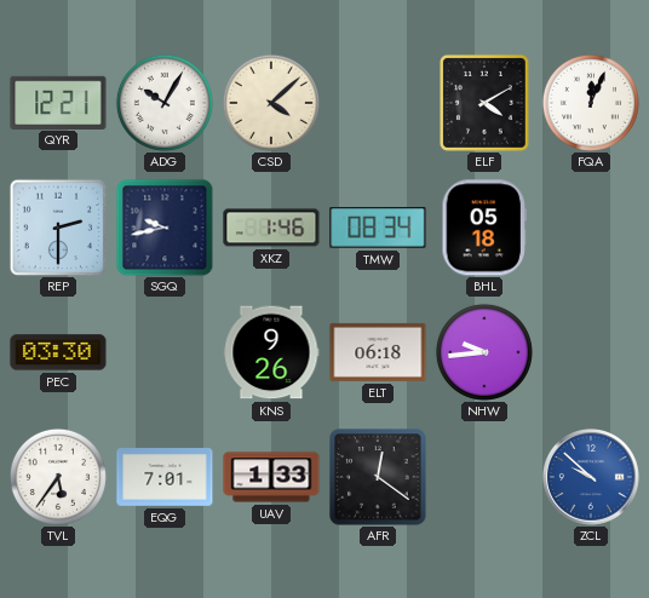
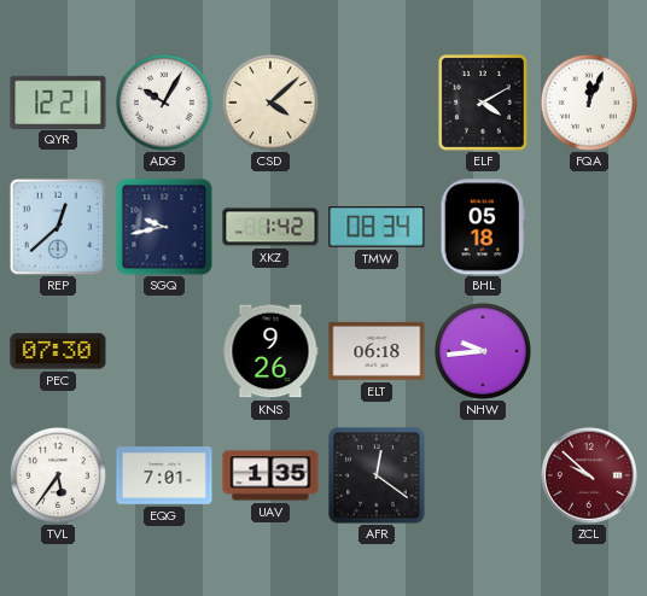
REP: 2:30 -> 12:38
XKZ: 1:46 -> 1:42
PEC: 03:30 -> 07:30
UAV: 1:33 -> 1:35
ZCL dial: blue -> burgundy
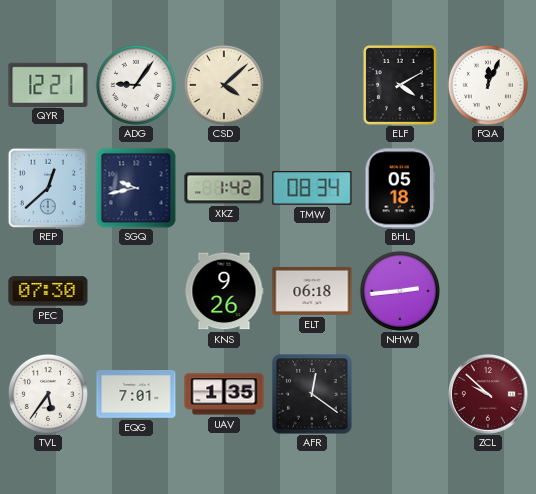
ADG: 10:05 -> 9:06
NHW: 9:44 -> 2:44
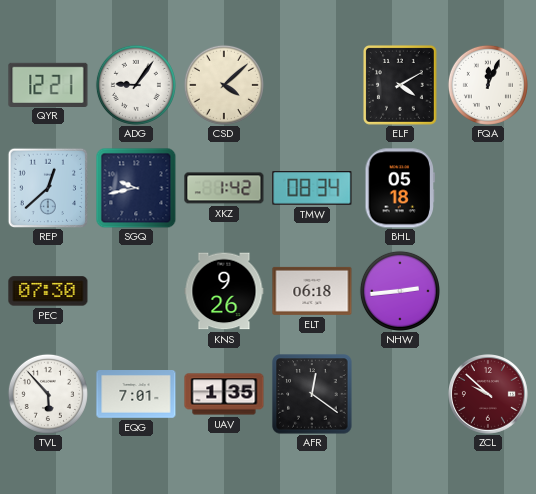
TVL: 5:36 -> 5:53
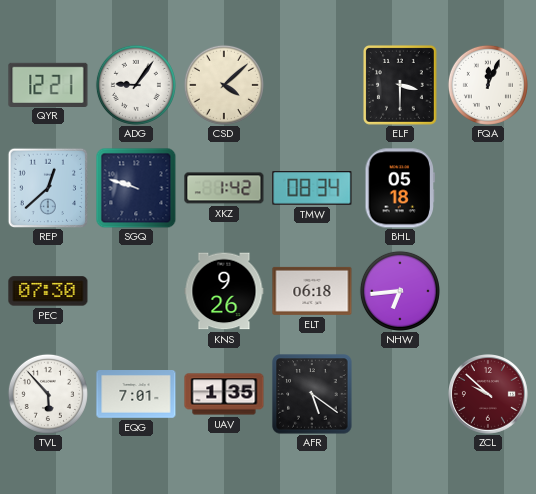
ELF: 4:10 -> 3:30
SGQ: 9:43 -> 9:48
NHW: 2:44 -> 6:44
AFR: 12:21 -> 5:21
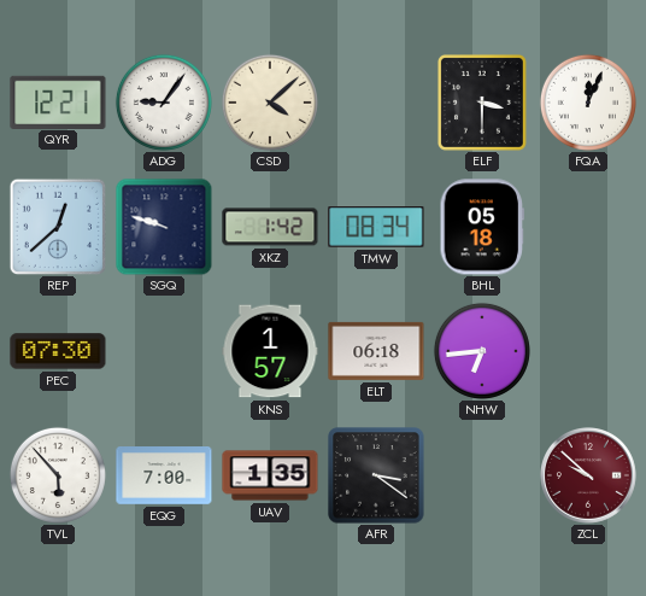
KNS: 9:26 -> 1:57
EQG: 7:01 -> 7:00
AFR: 5:21 -> 3:21
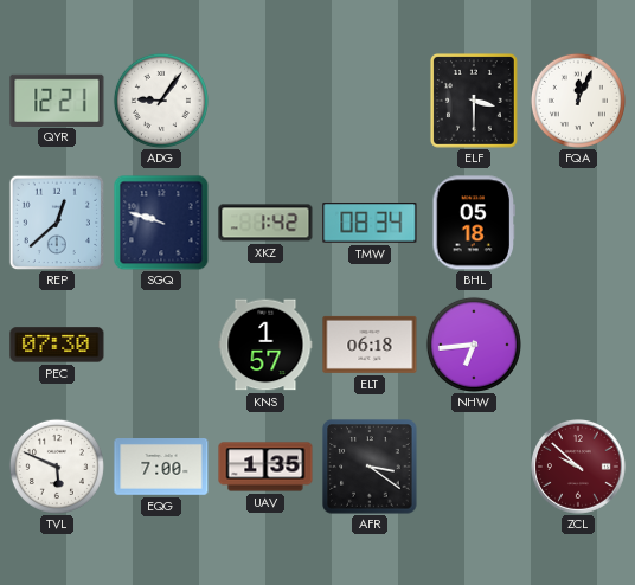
CSD: 4:08 -> none
TVL: 5:53 -> 5:49
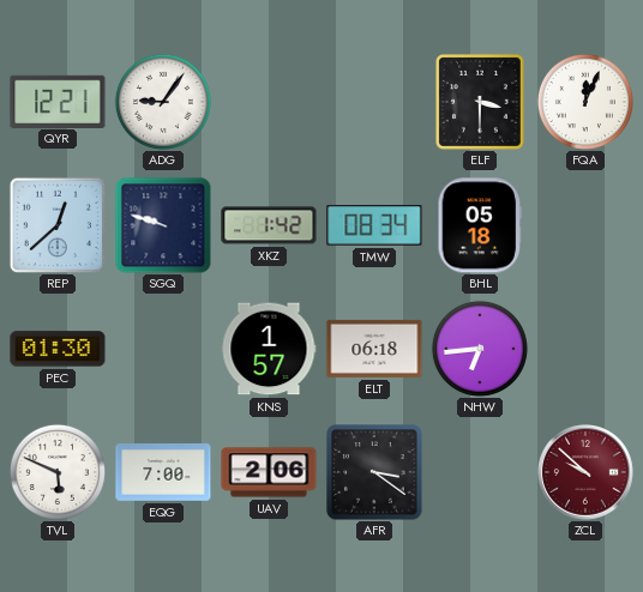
PEC: 07:30 -> 01:30
UAV: 1:35 -> 2:06
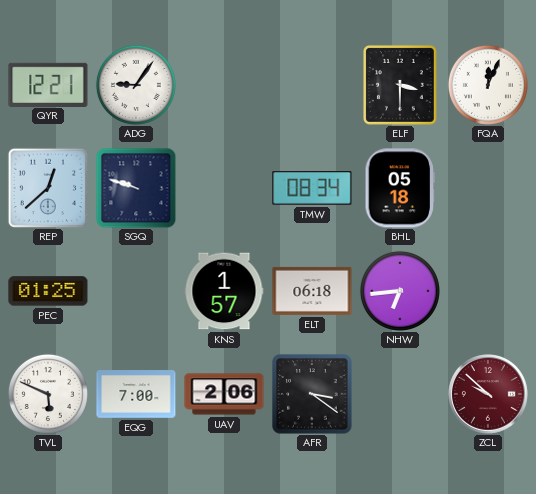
XKZ: 1:42 -> none
PEC: 01:30 -> 01:25
